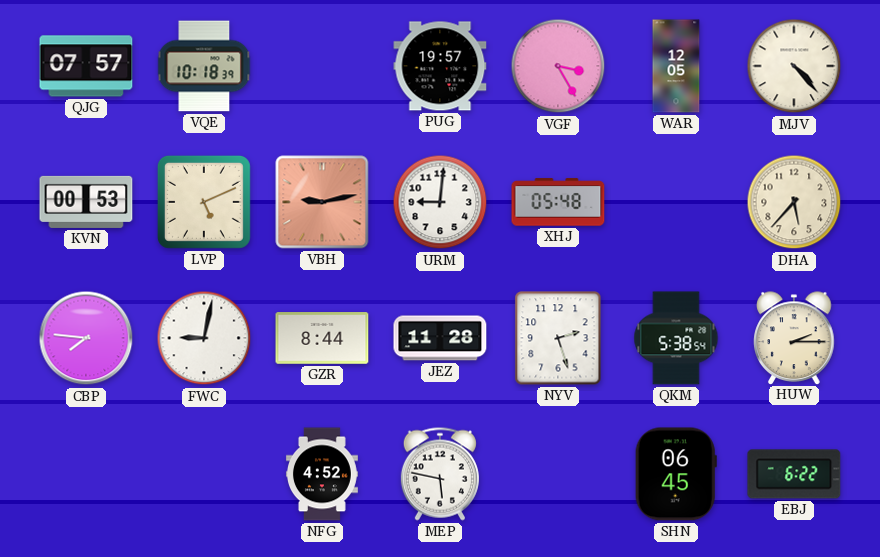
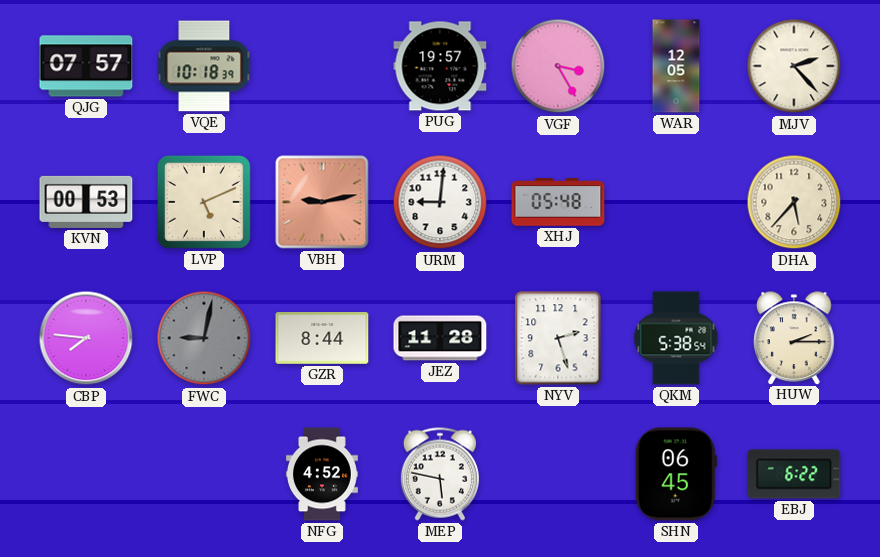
MJV: 4:23 -> 2:23
FWC dial: white -> grey
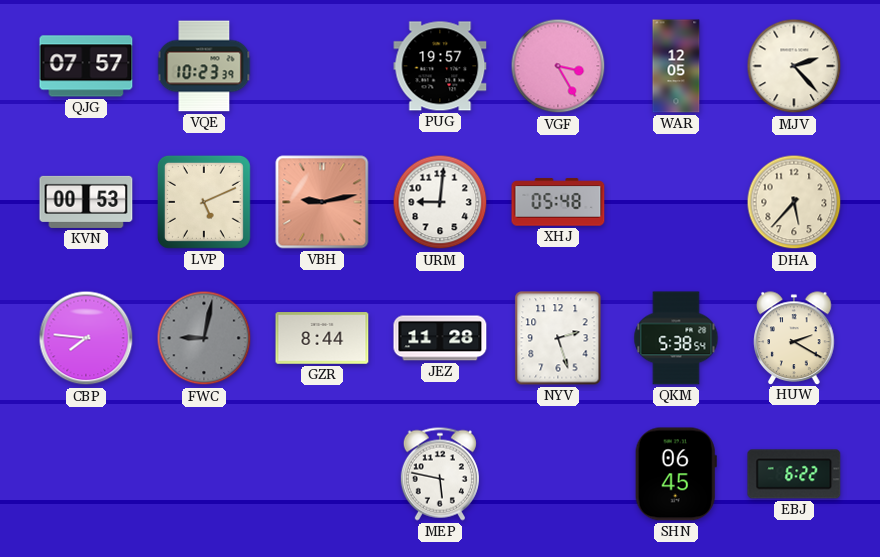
VQE: 10:18 -> 10:23
HUW: 2:15 -> 2:20
NFG: 4:52 -> none
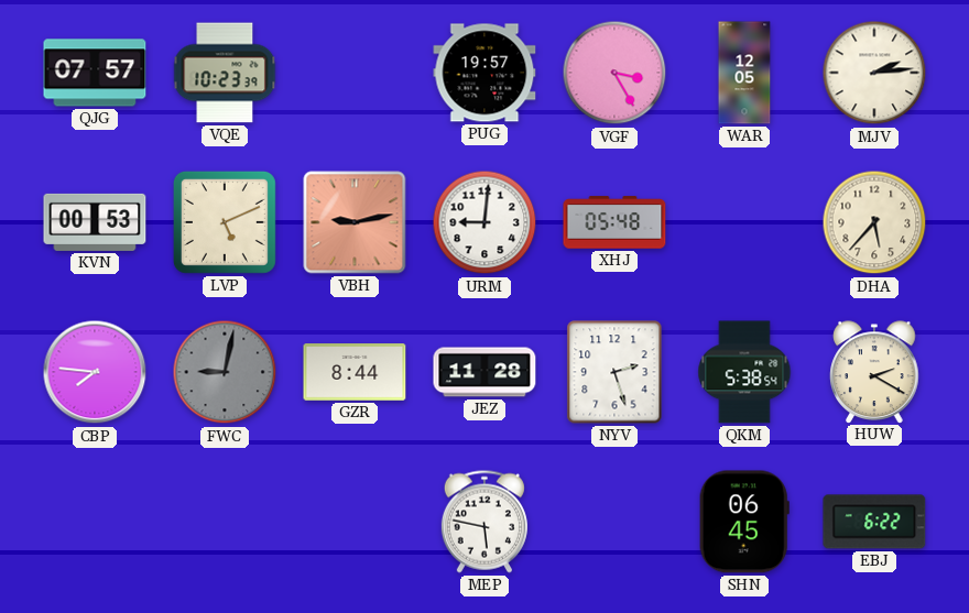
MJV: 2:23 -> 2:14
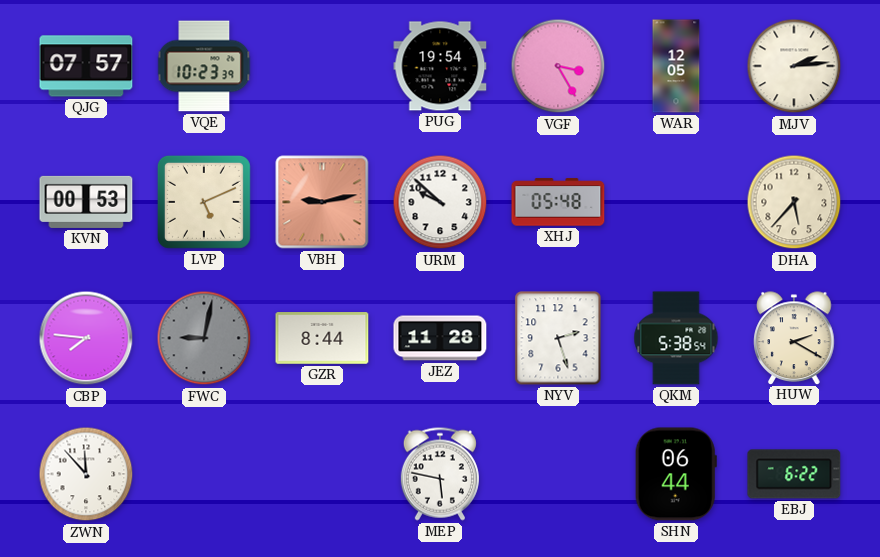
PUG: 19:57 -> 19:54
URM: 9:01 -> 9:52
ZWN: none -> 11:53
SHN: 06:45 -> 06:44
